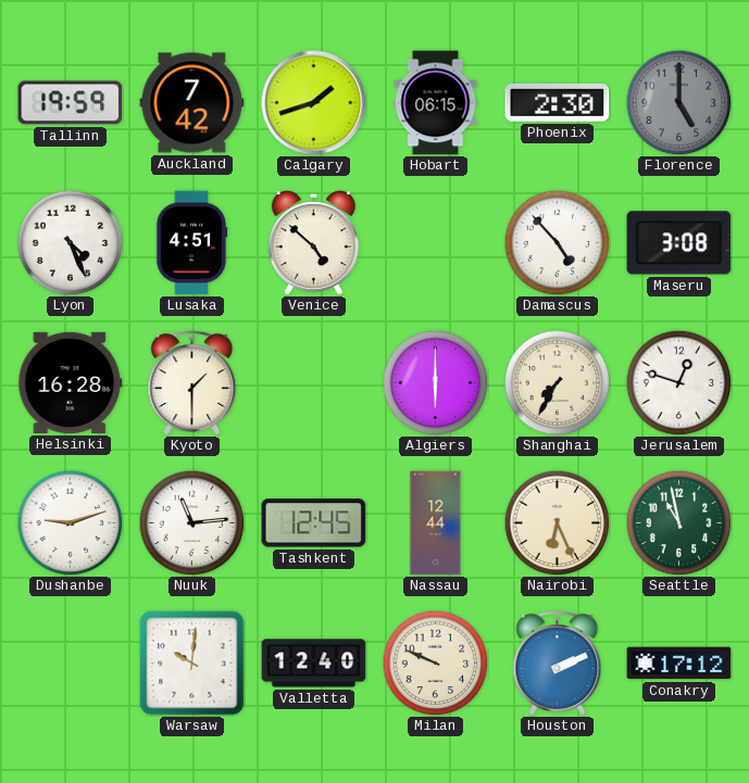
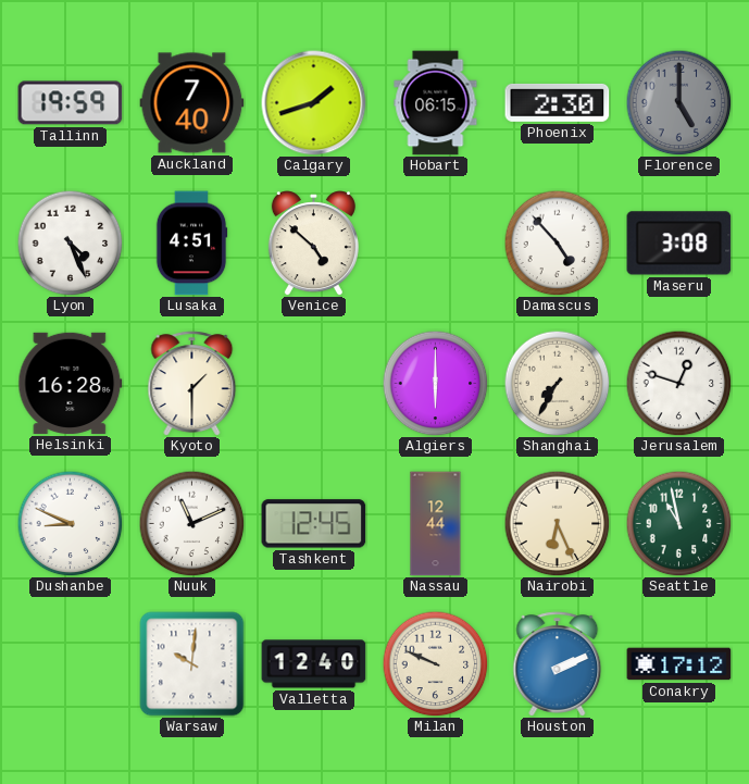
Auckland: 7:42 -> 7:40
Dushanbe: 9:12 -> 8:49
Nuuk: 11:14 -> 11:11
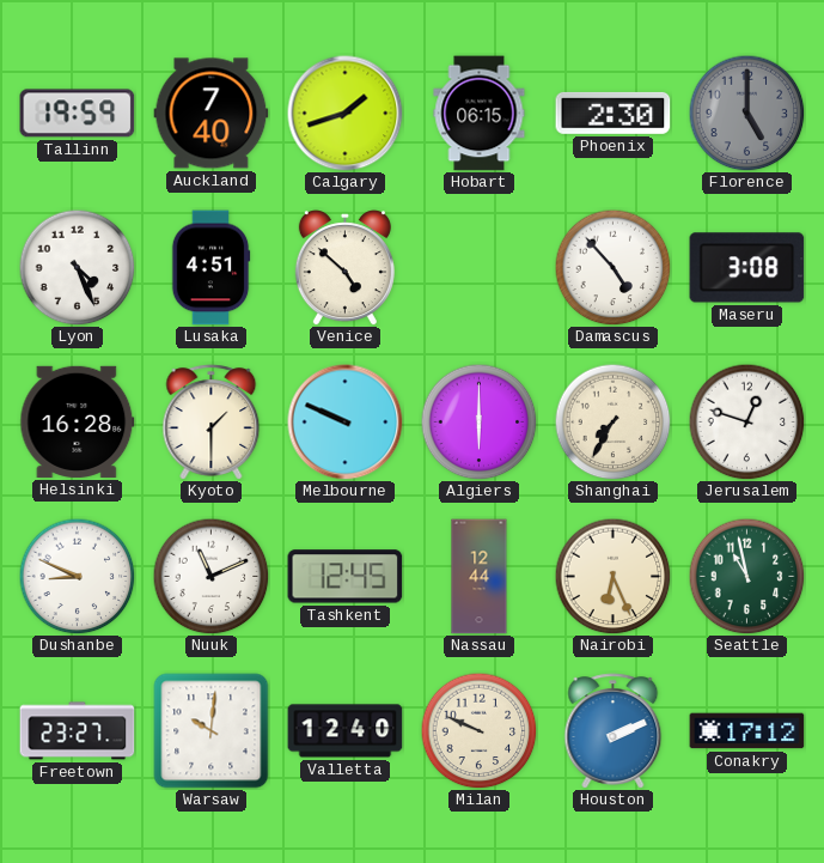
Melbourne: none -> 9:49
Freetown: none -> 23:27
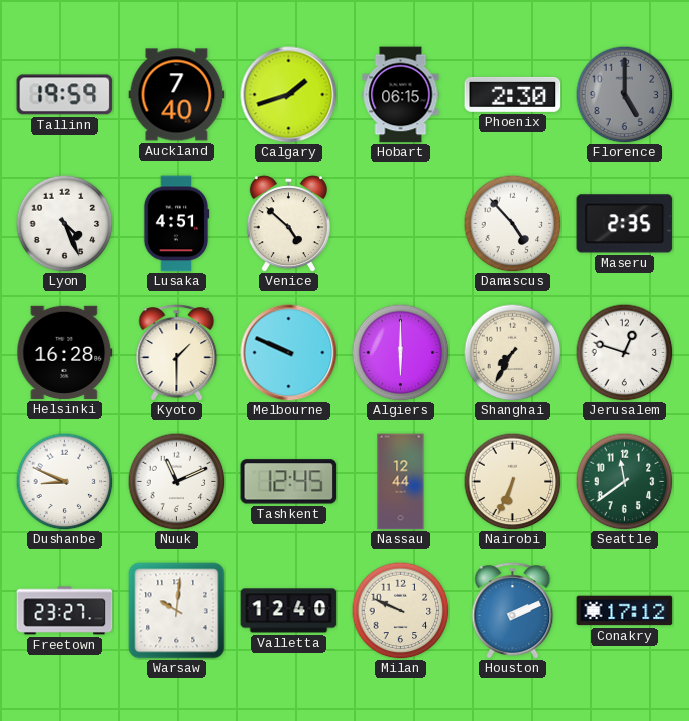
Maseru: 3:08 -> 2:35
Nairobi: 6:26 -> 6:34
Seattle: 10:58 -> 11:39
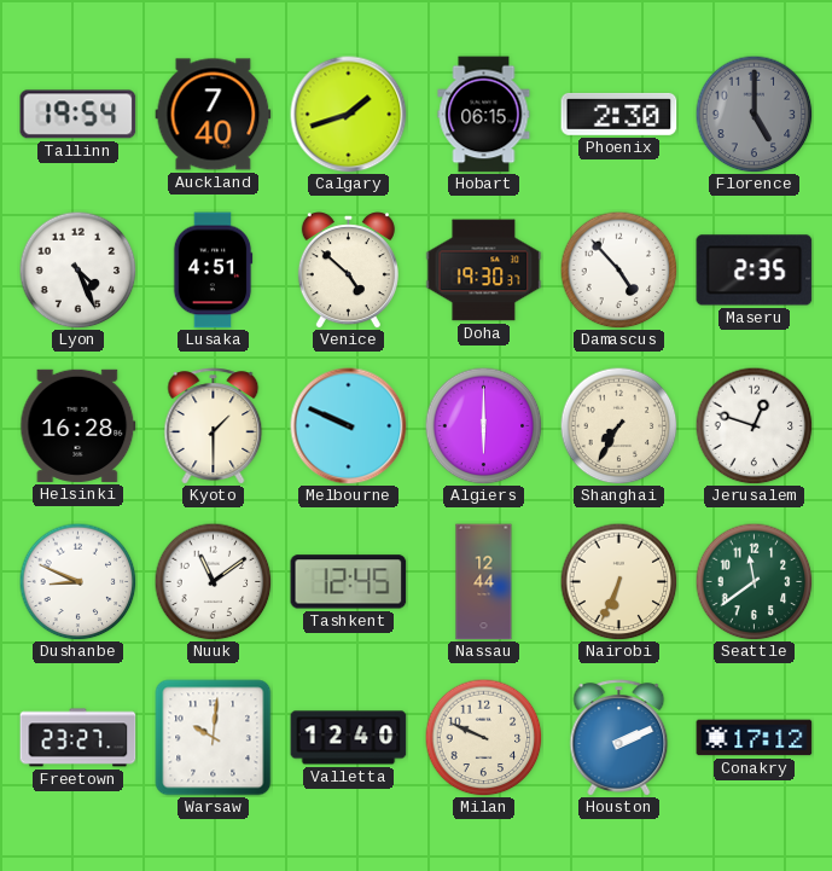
Tallinn: 19:59 -> 19:54
Doha: none -> 19:30
Nuuk: 11:11 -> 11:09
